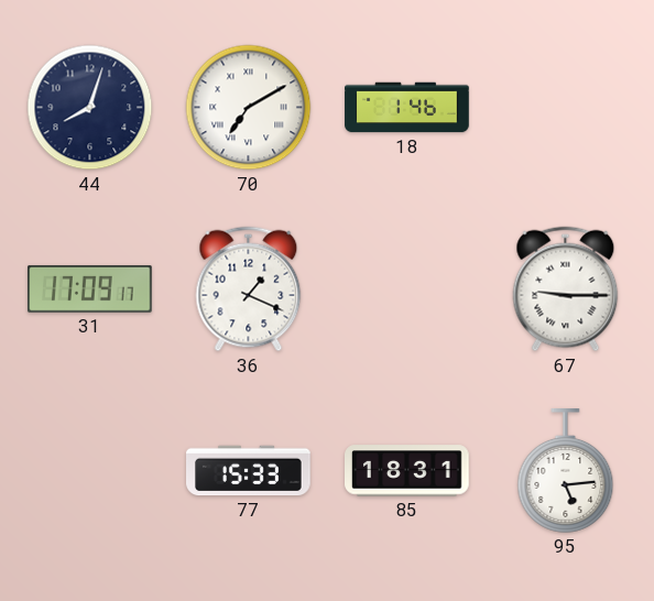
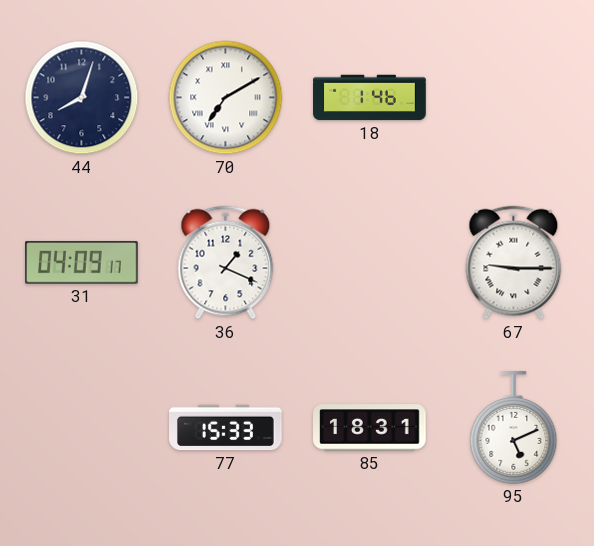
31: 17:09 -> 04:09
95: 5:14 -> 5:11
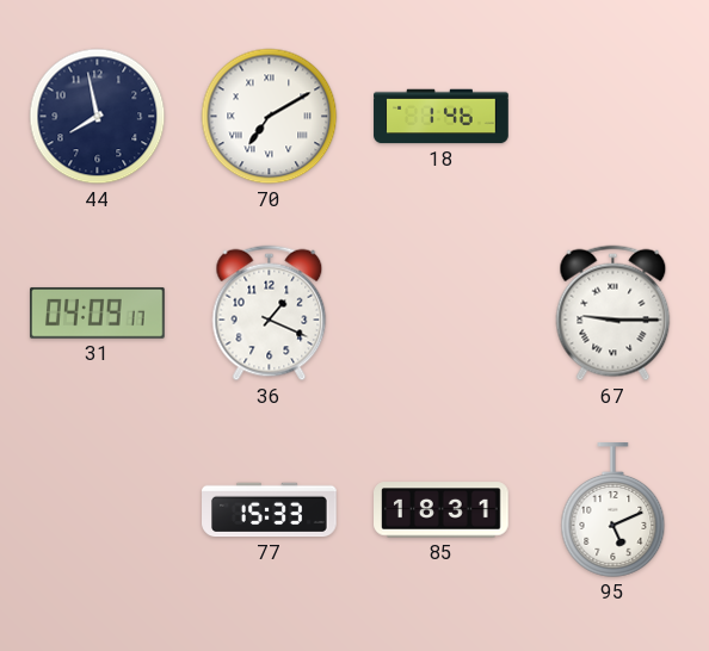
44: 8:03 -> 7:58
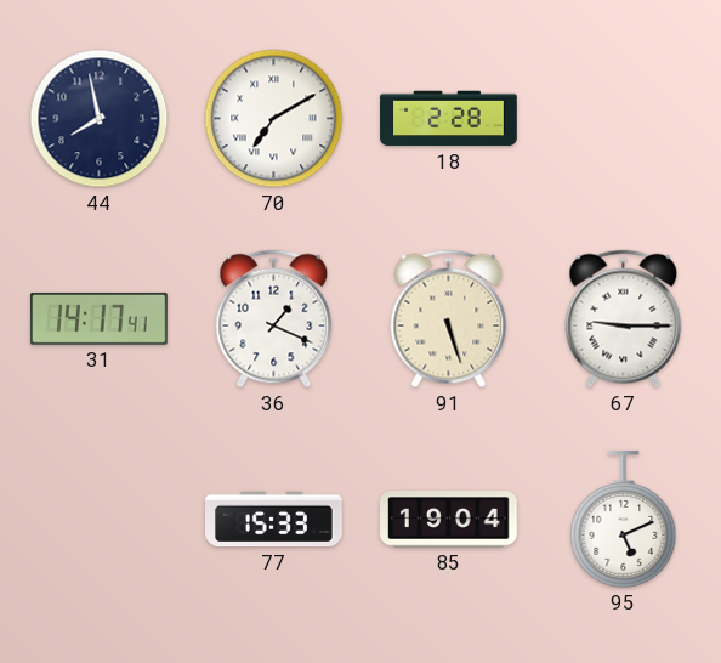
18: 1:46 -> 2:28
31: 04:09 -> 14:17
91: none -> 5:27
85: 18:31 -> 19:04
